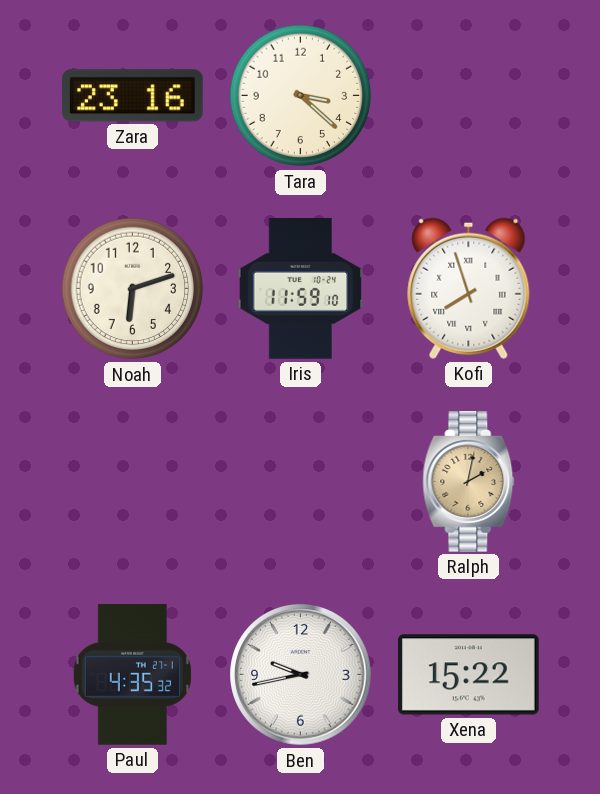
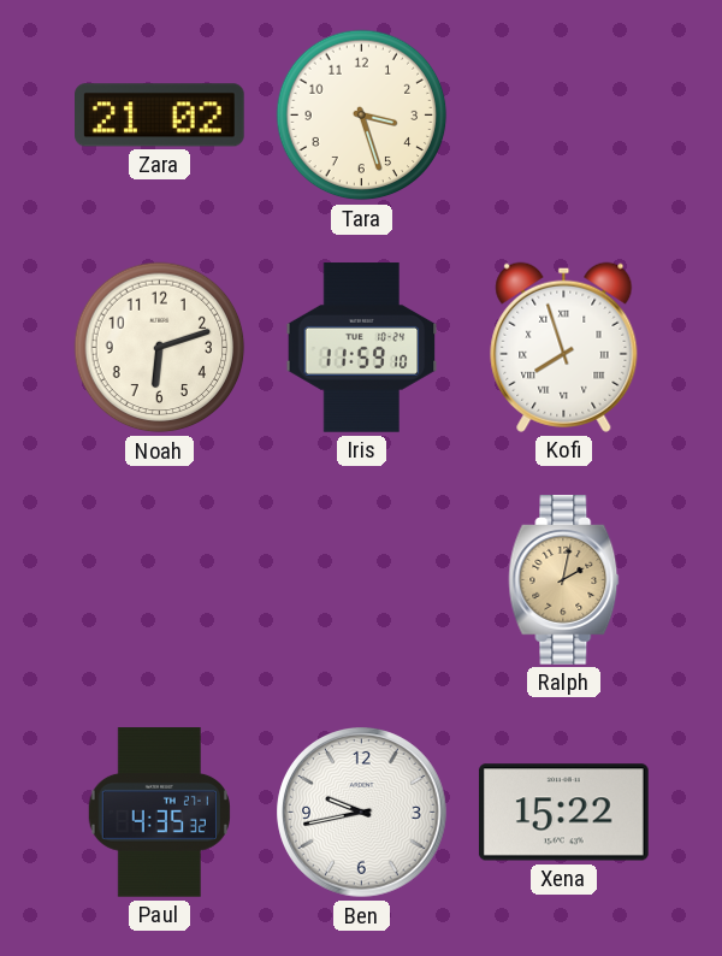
Zara: 23:16 -> 21:02
Tara: 3:22 -> 3:27
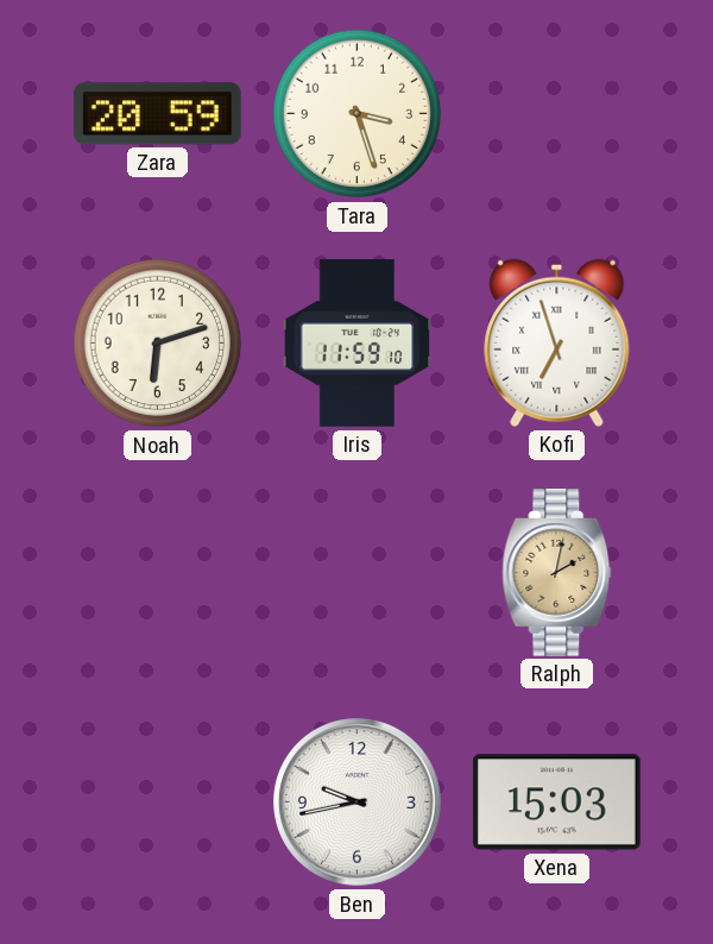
Zara: 21:02 -> 20:59
Kofi: 7:57 -> 6:57
Paul: 4:35 -> none
Xena: 15:22 -> 15:03
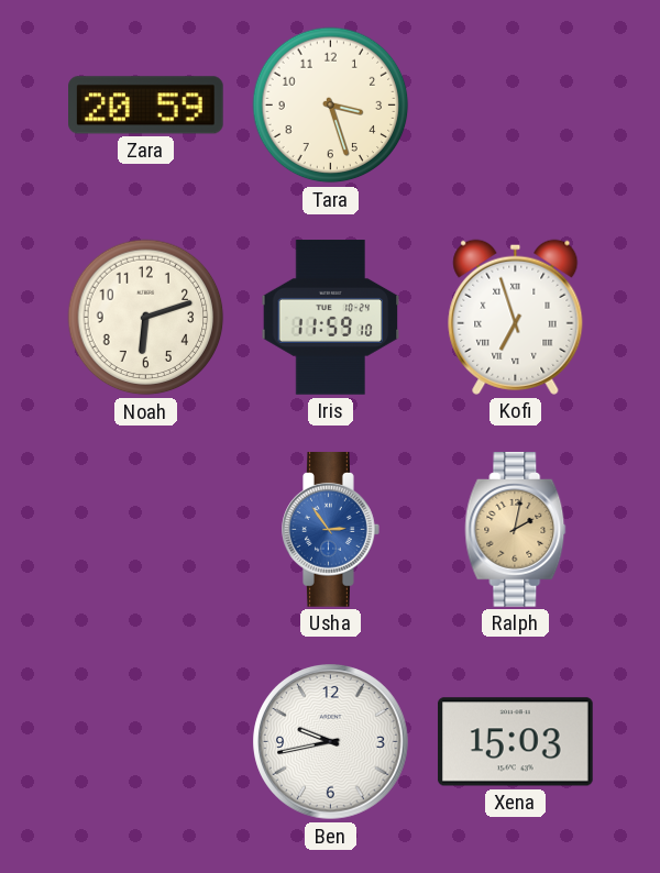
Usha: none -> 2:54
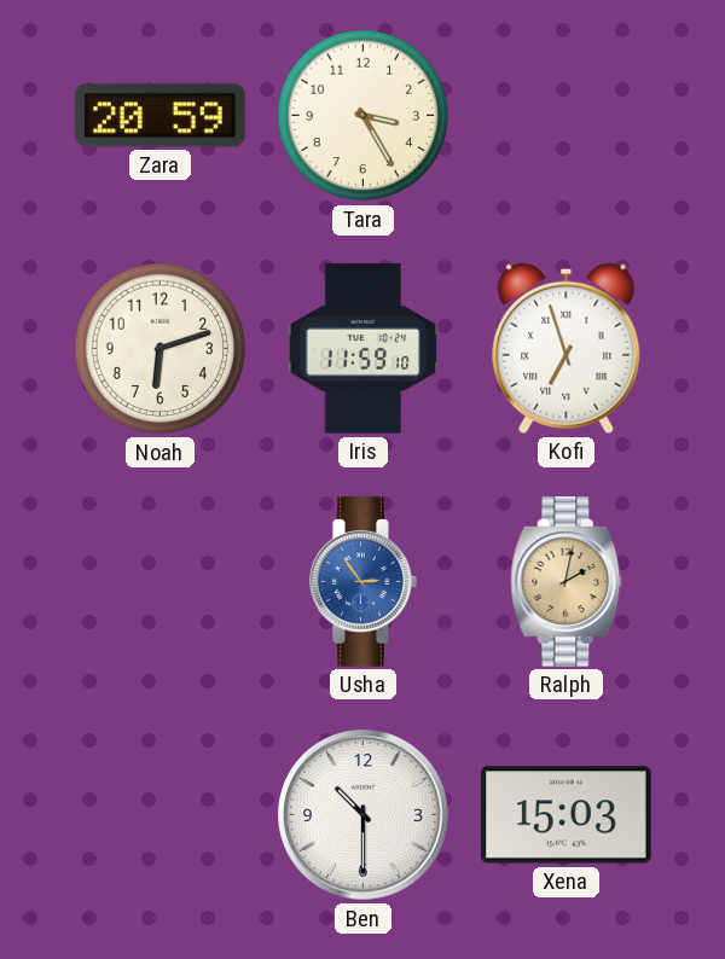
Tara: 3:27 -> 3:25
Ben: 9:43 -> 10:30
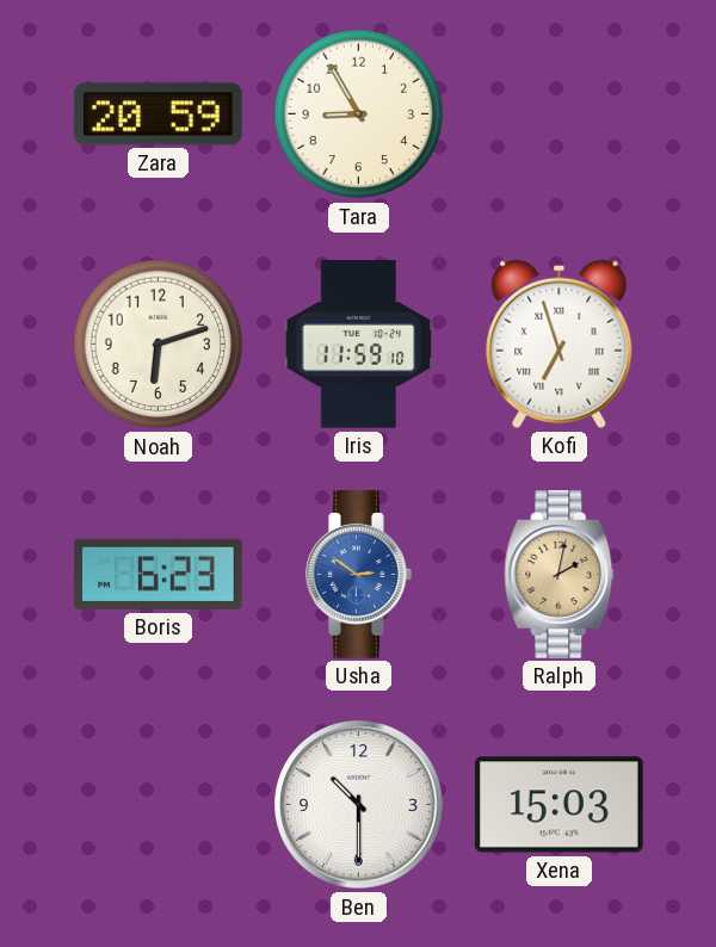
Tara: 3:25 -> 8:55
Boris: none -> 6:23
Usha: 2:54 -> 2:51
